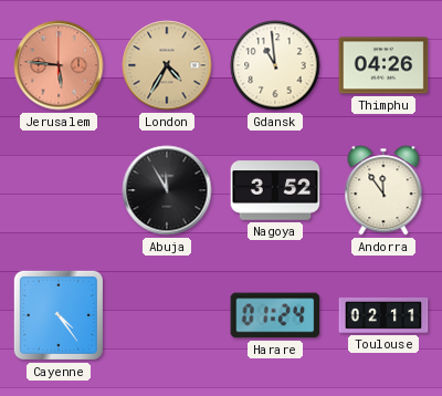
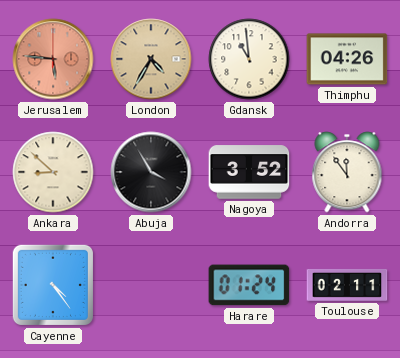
Ankara: none -> 8:52
Abuja: 11:55 -> 3:55
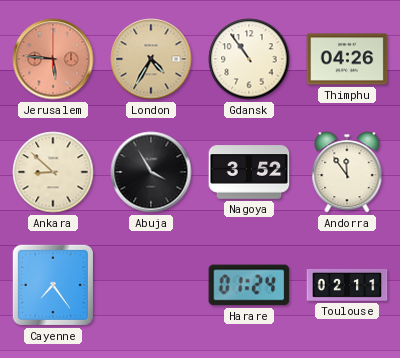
Gdansk: 10:59 -> 10:54
Cayenne: 4:24 -> 7:24
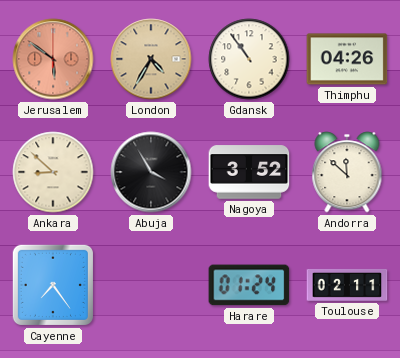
Jerusalem: 5:46 -> 5:51
Andorra: 11:54 -> 11:52
